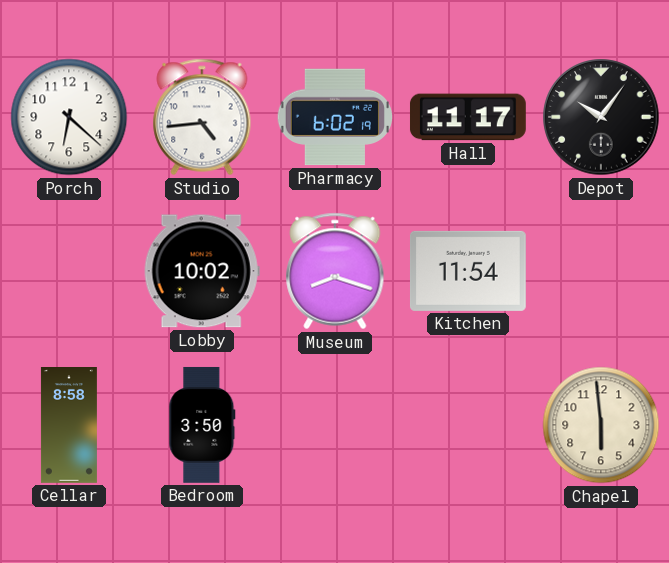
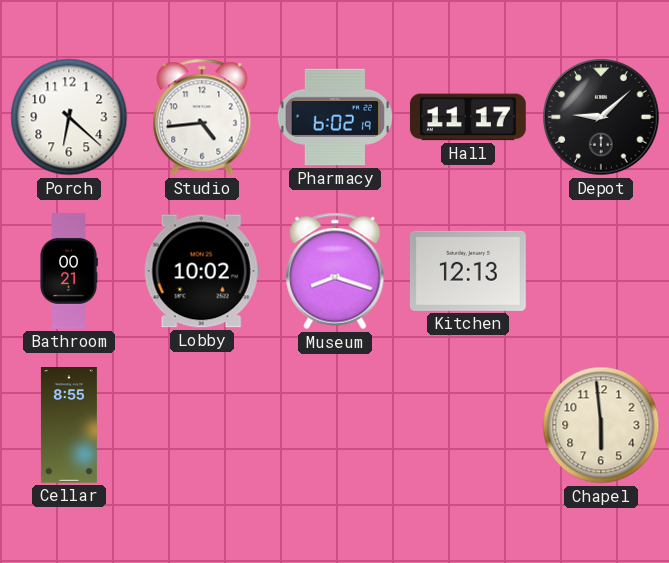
Depot: 10:06 -> 9:08
Bathroom: none -> 00:21
Kitchen: 11:54 -> 12:13
Cellar: 8:58 -> 8:55
Bedroom: 3:50 -> none
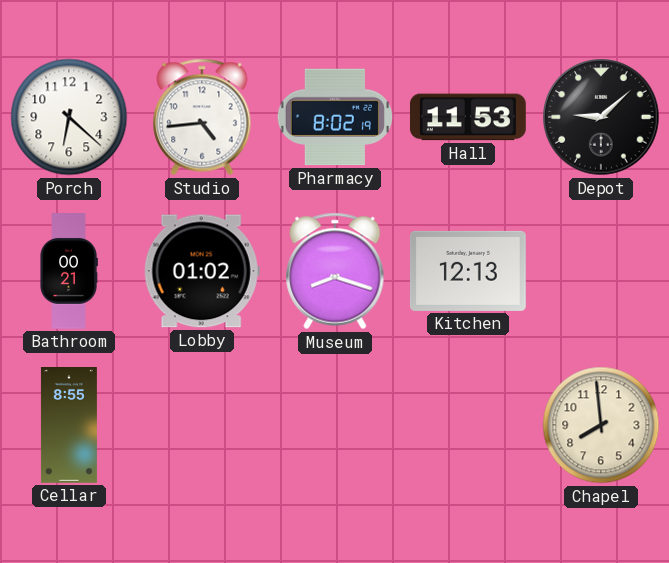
Pharmacy: 6:02 -> 8:02
Hall: 11:17 -> 11:53
Lobby: 10:02 -> 01:02
Chapel: 5:59 -> 7:59
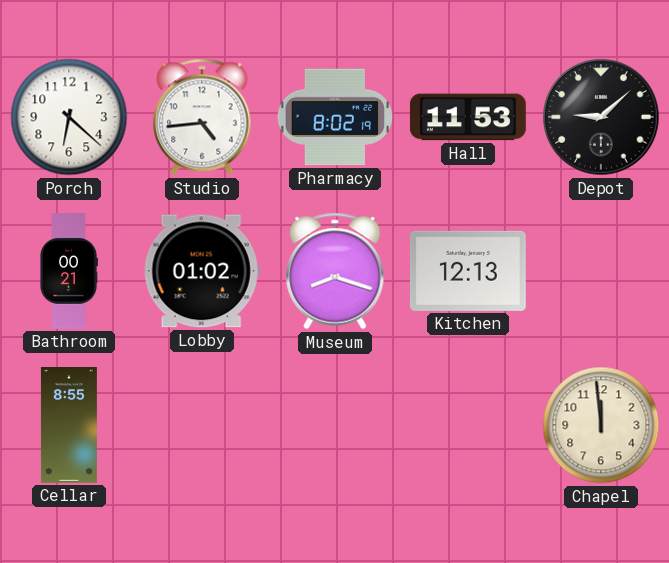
Chapel: 7:59 -> 11:59
